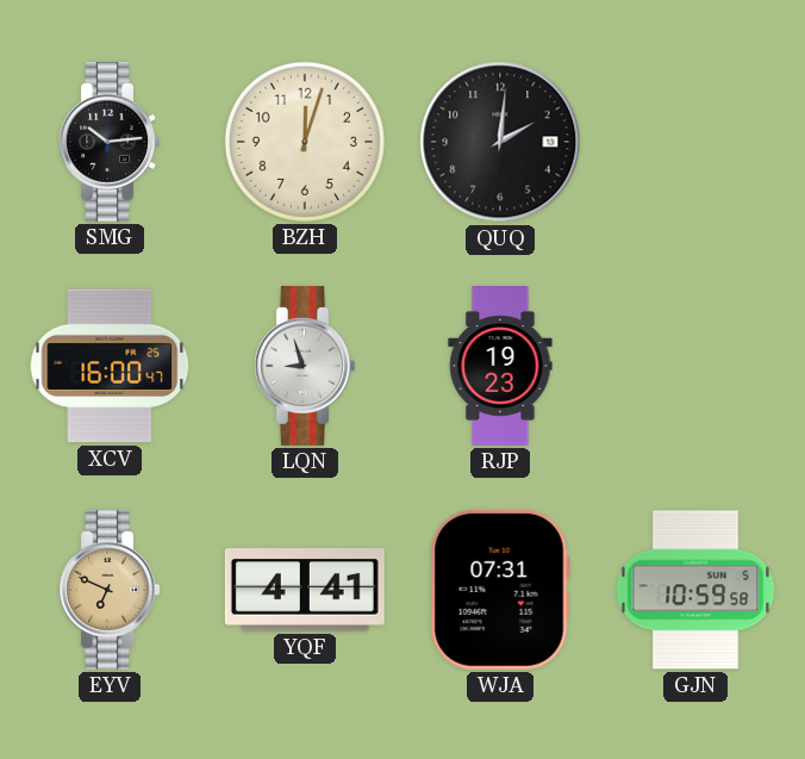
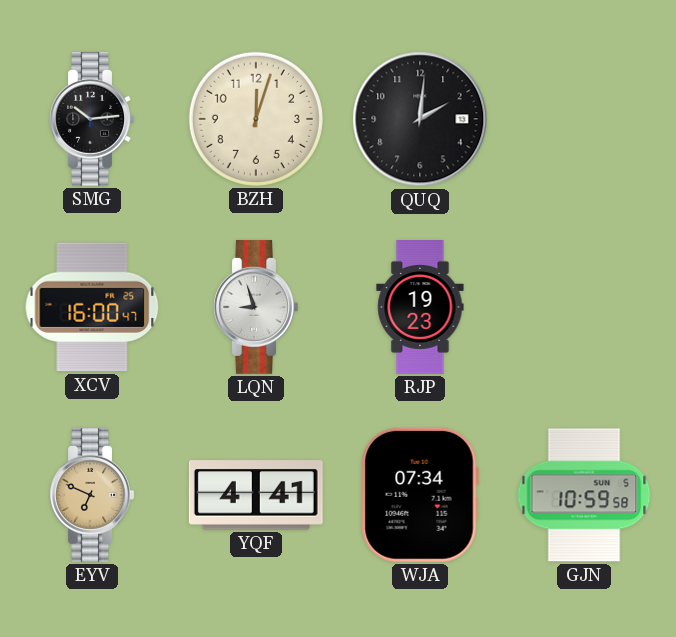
WJA: 07:31 -> 07:34
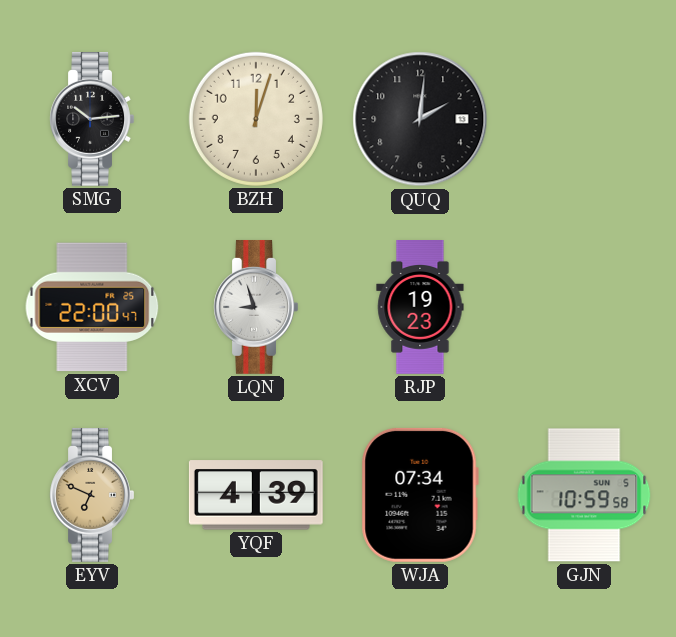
XCV: 16:00 -> 22:00
YQF: 4:41 -> 4:39
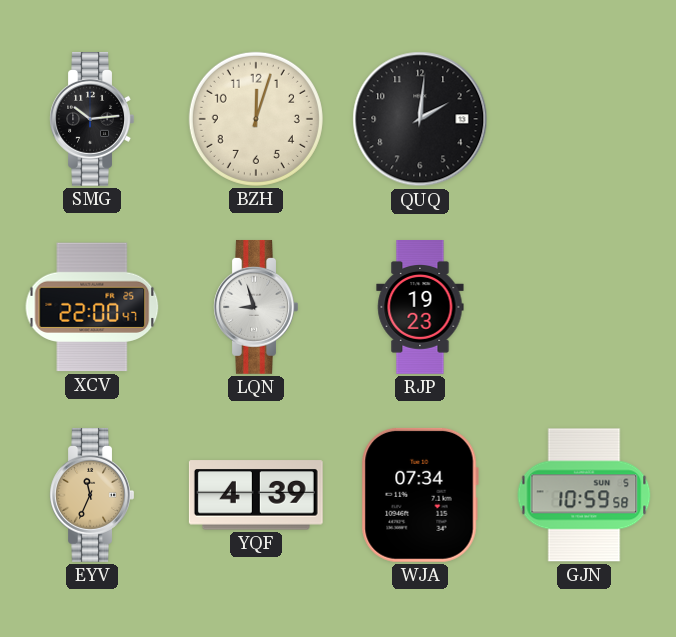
EYV: 6:49 -> 11:34
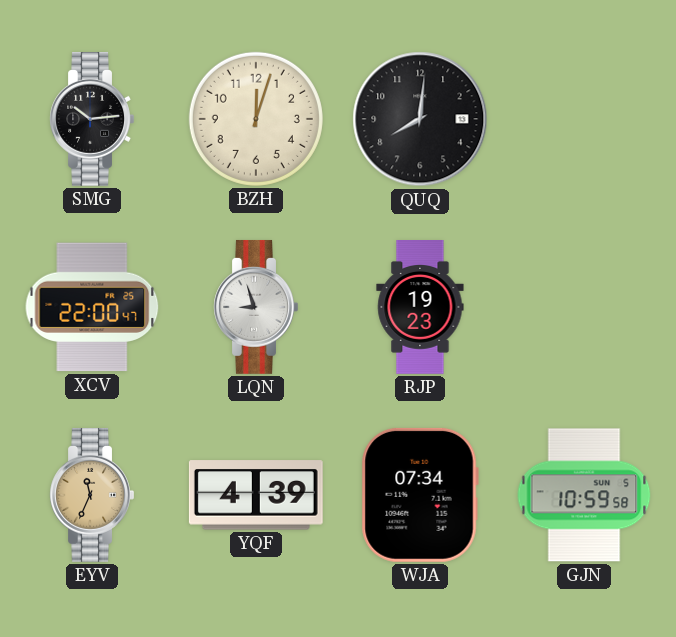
QUQ: 2:01 -> 8:01
